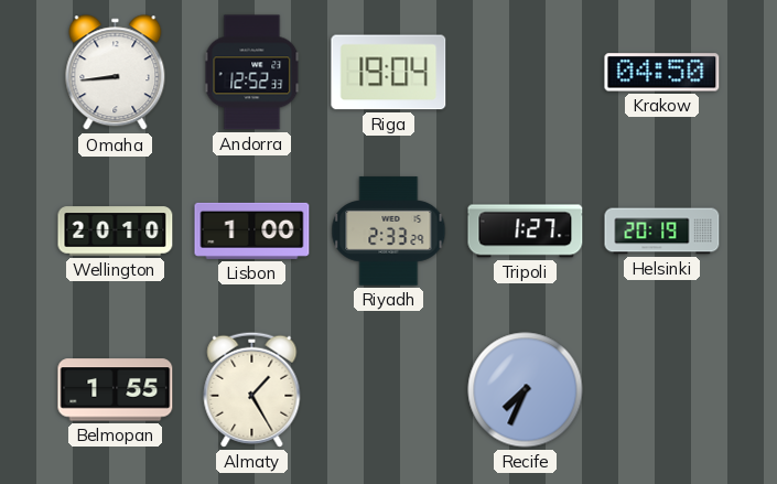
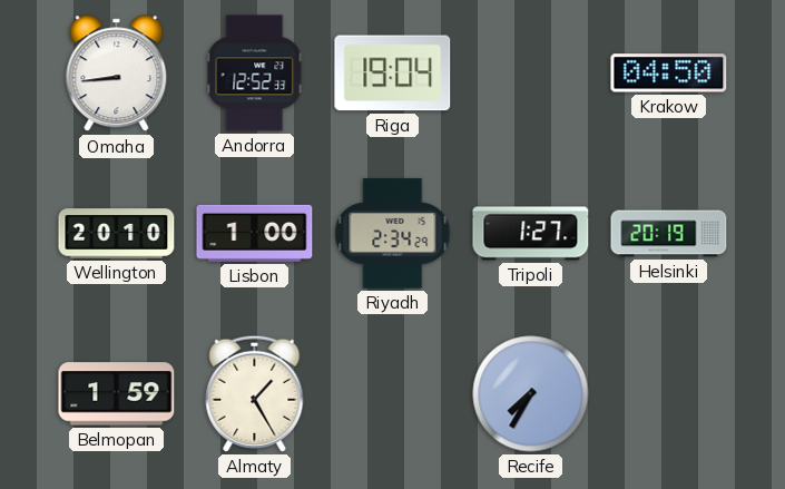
Riyadh: 2:33 -> 2:34
Belmopan: 1:55 -> 1:59
Recife: 7:34 -> 7:35
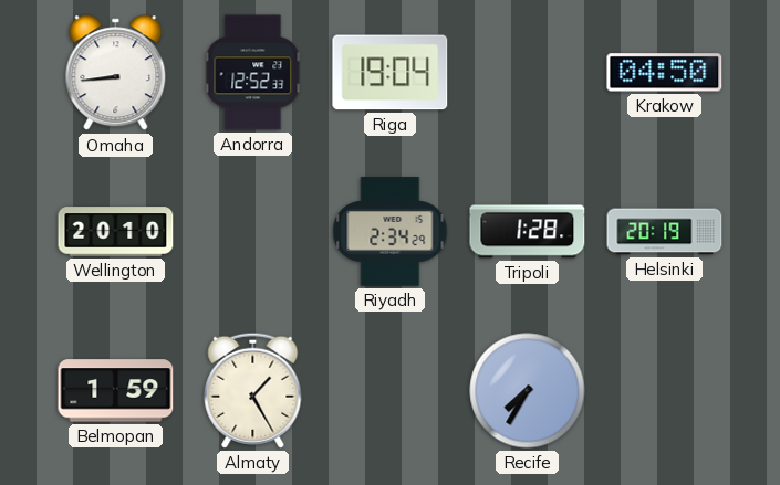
Lisbon: 1:00 -> none
Tripoli: 1:27 -> 1:28
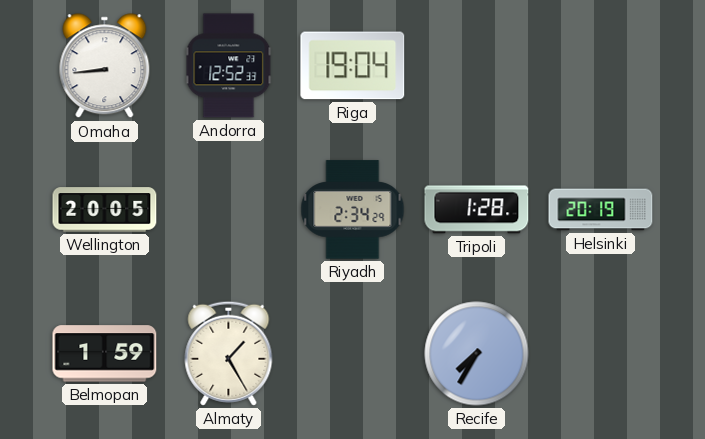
Krakow: 04:50 -> none
Wellington: 20:10 -> 20:05
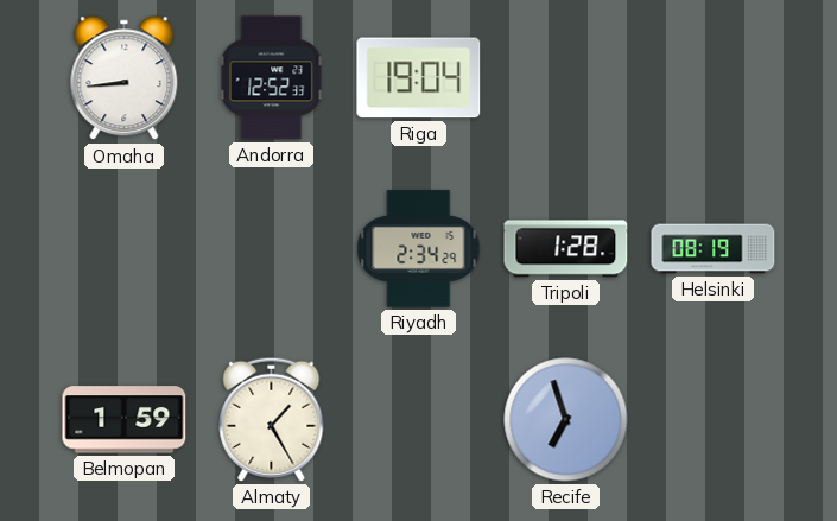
Wellington: 20:05 -> none
Helsinki: 20:19 -> 08:19
Recife: 7:35 -> 6:57
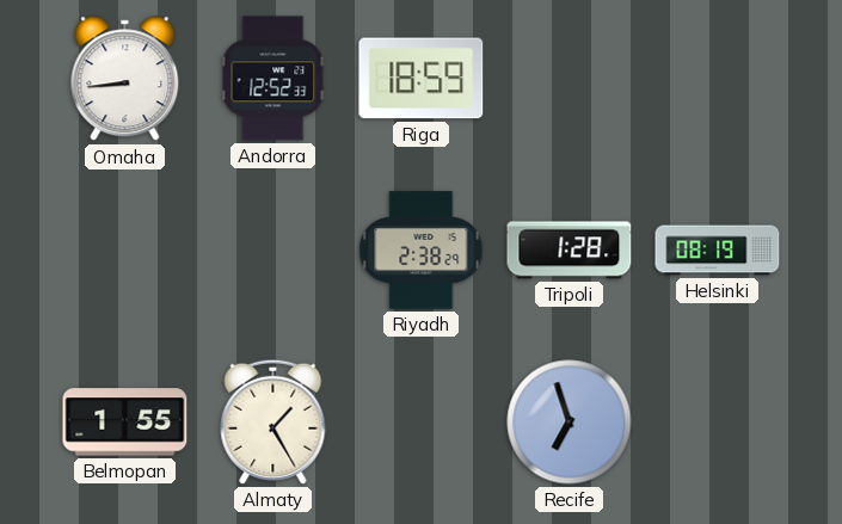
Riga: 19:04 -> 18:59
Riyadh: 2:34 -> 2:38
Belmopan: 1:59 -> 1:55
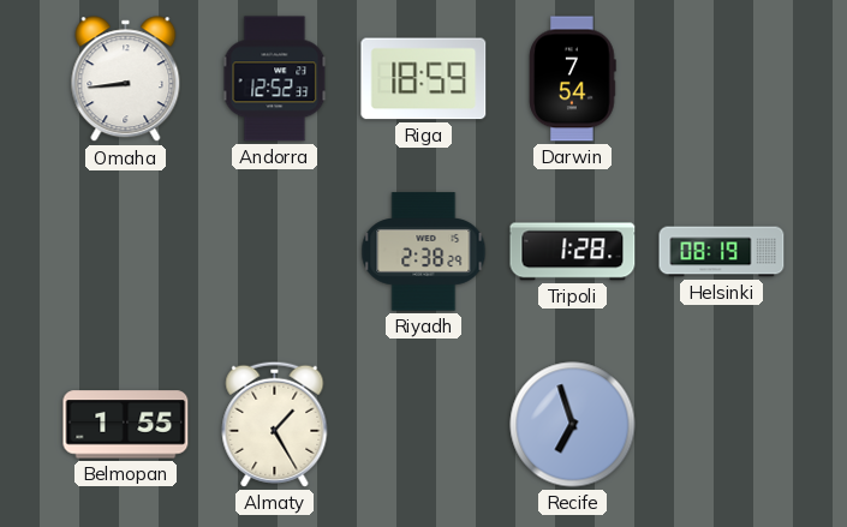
Darwin: none -> 7:54
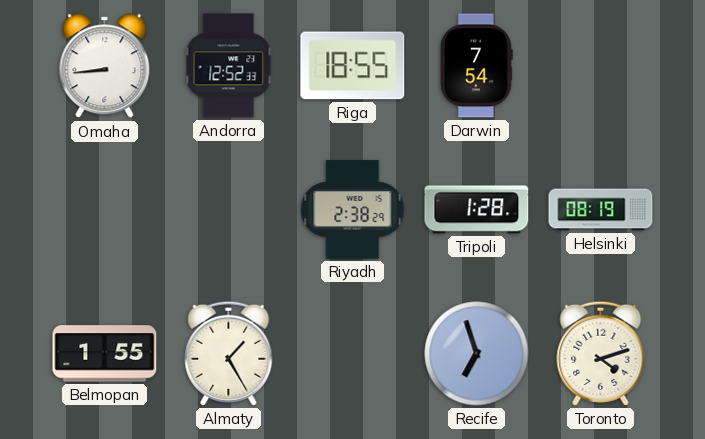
Riga: 18:59 -> 18:55
Toronto: none -> 4:12
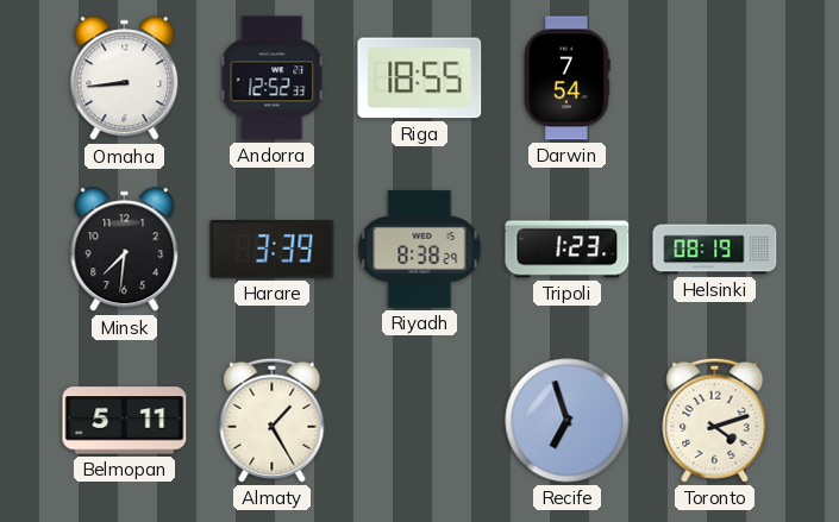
Minsk: none -> 7:31
Harare: none -> 3:39
Riyadh: 2:38 -> 8:38
Tripoli: 1:28 -> 1:23
Belmopan: 1:55 -> 5:11
